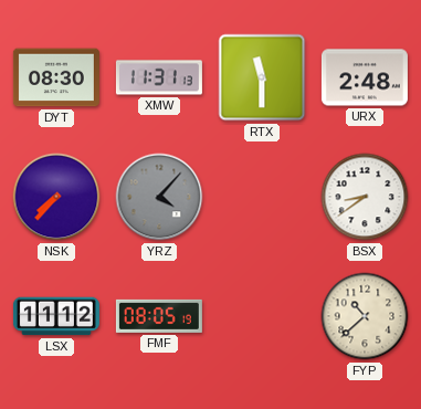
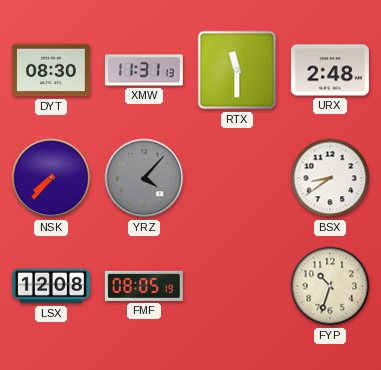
LSX: 11:12 -> 12:08
FYP: 10:38 -> 10:33
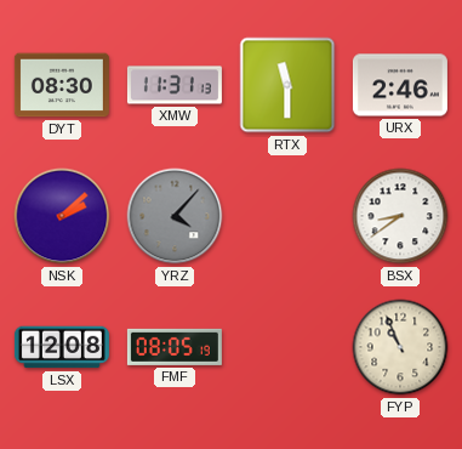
URX: 2:48 -> 2:46
NSK: 7:37 -> 2:08
FYP: 10:33 -> 10:56
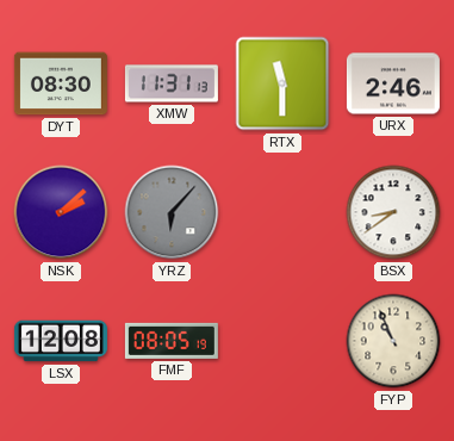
YRZ: 4:07 -> 6:07
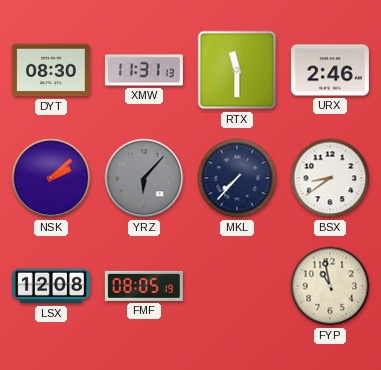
MKL: none -> 7:37
FYP: 10:56 -> 10:58
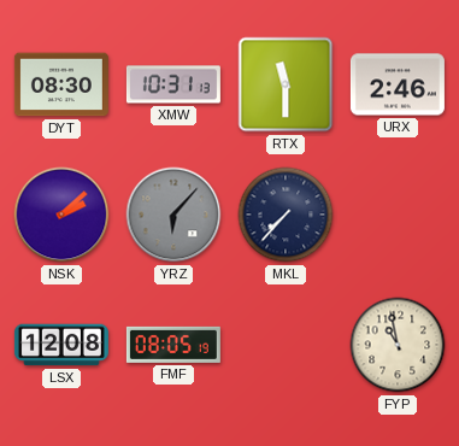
XMW: 11:31 -> 10:31
BSX: 8:39 -> none
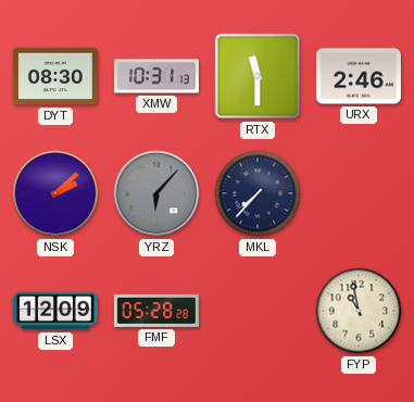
LSX: 12:08 -> 12:09
FMF: 08:05 -> 05:28
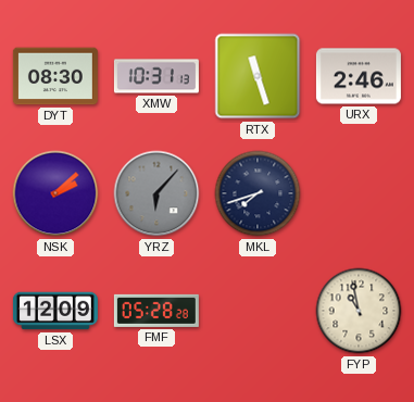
RTX: 11:30 -> 11:27
MKL: 7:37 -> 7:42
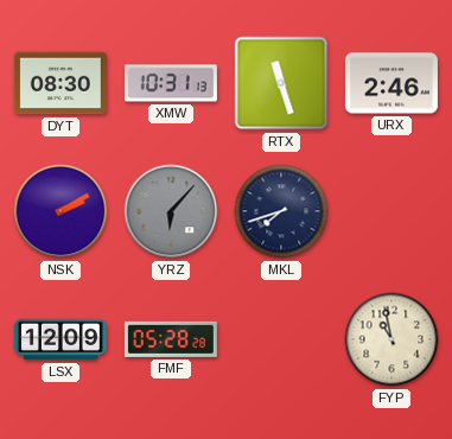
NSK: 2:08 -> 2:10
